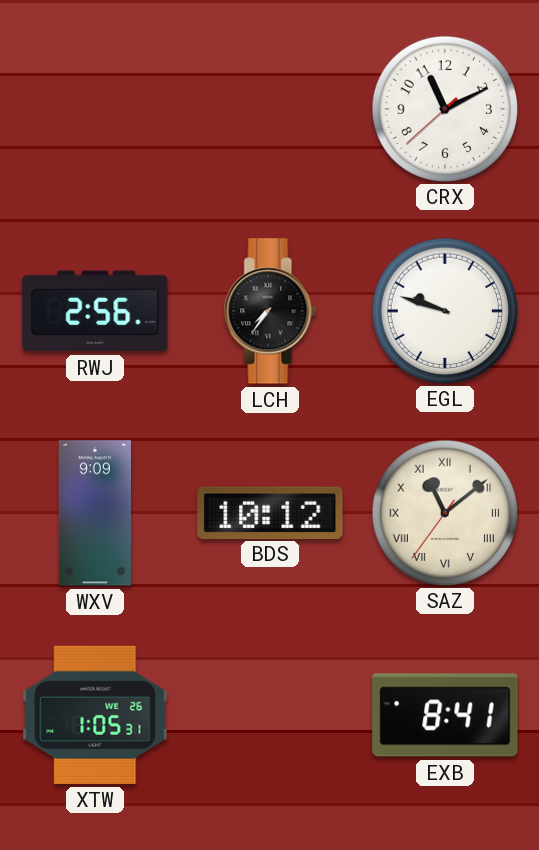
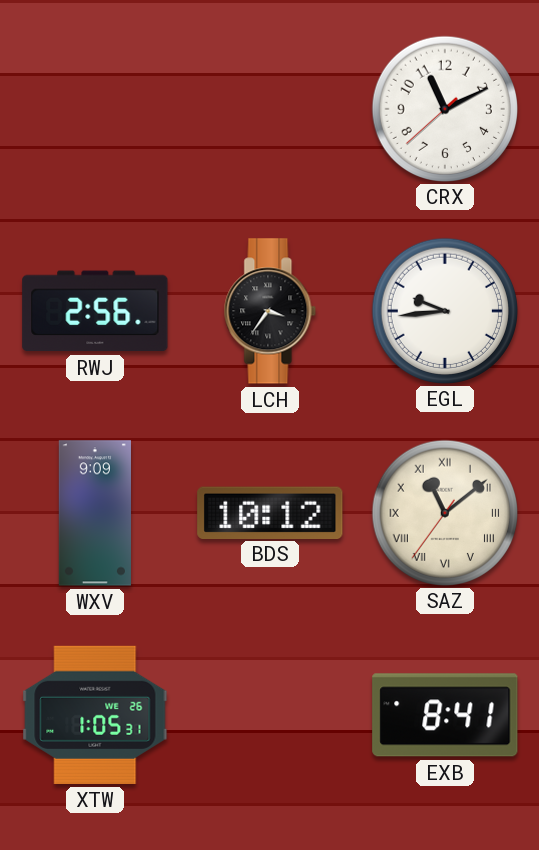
LCH: 7:36 -> 3:36
EGL: 9:48 -> 9:44
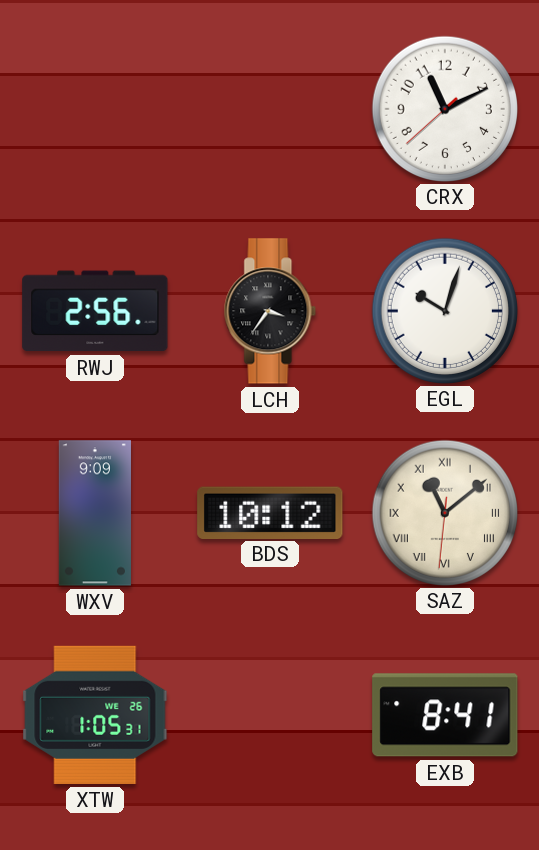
EGL: 9:44 -> 10:03
SAZ: 11:08:36 -> 11:08:31
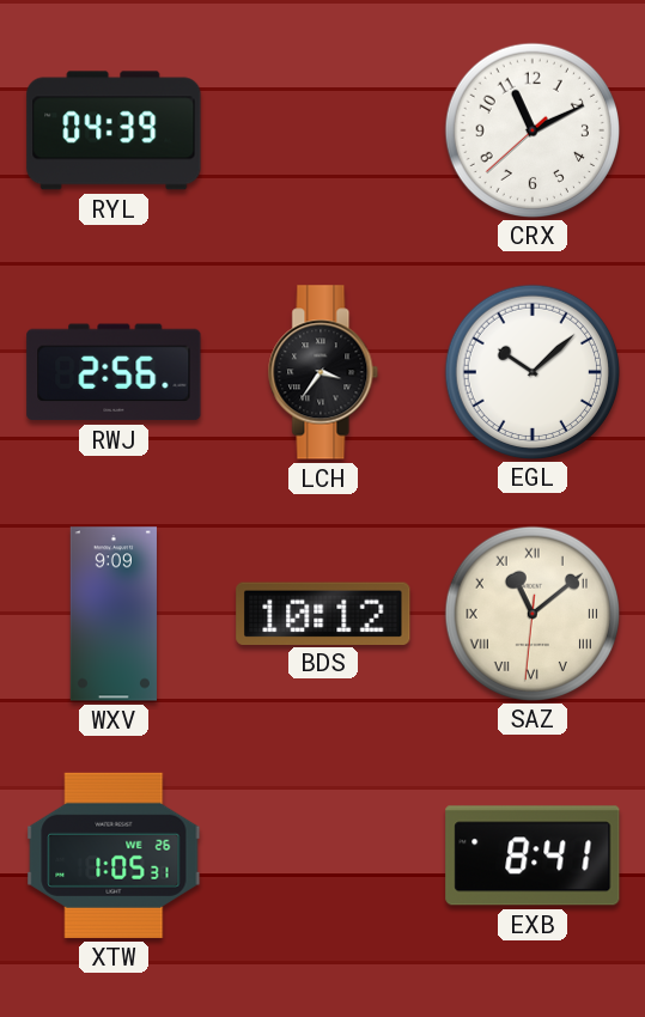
RYL: none -> 04:39
EGL: 10:03 -> 10:08
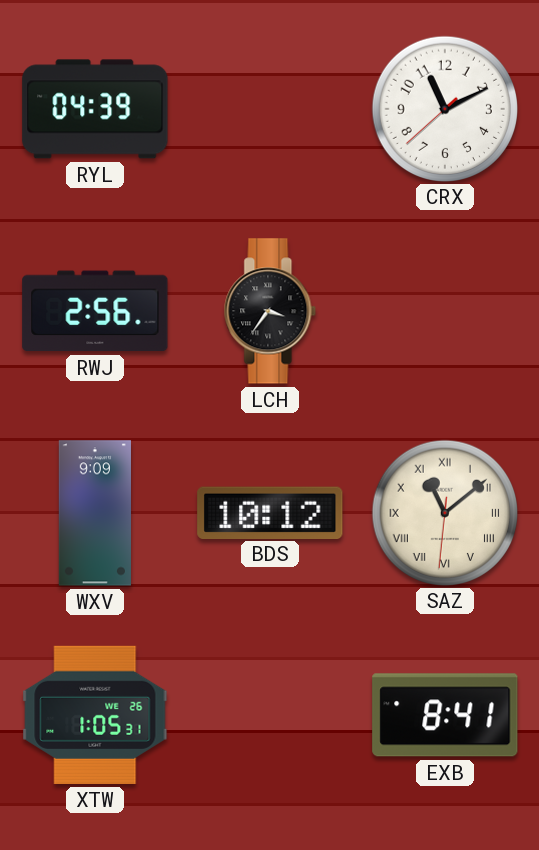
EGL: 10:08 -> none
